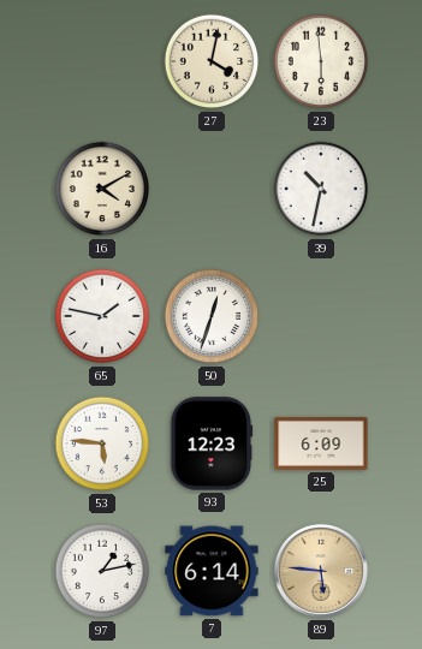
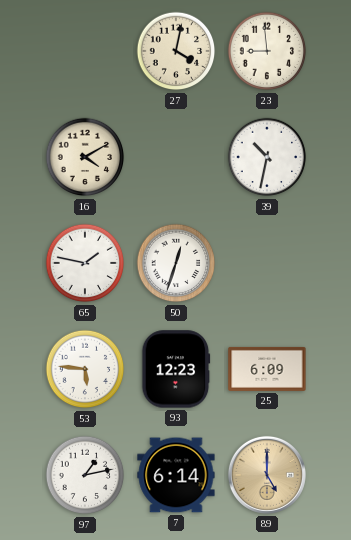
23: 5:59 -> 8:59
89: 5:46 -> 5:00
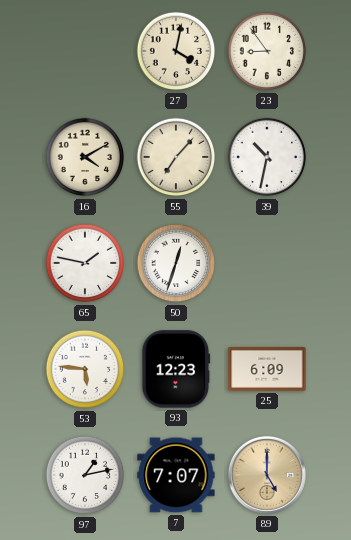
23: 8:59 -> 8:54
55: none -> 7:07
7: 6:14 -> 7:07
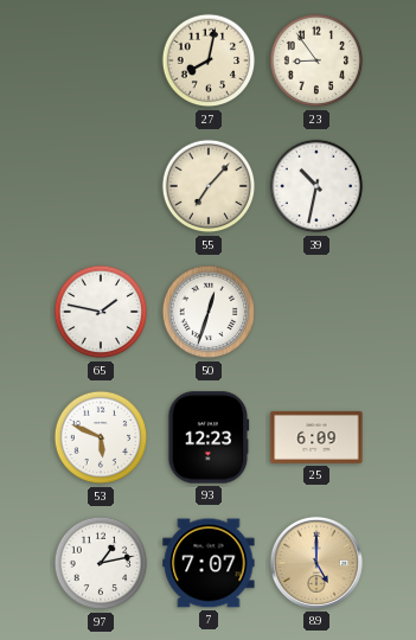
27: 4:02 -> 8:02
16: 4:10 -> none
53: 5:46 -> 5:49
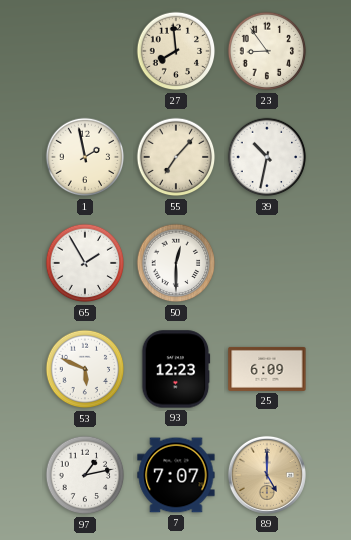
27: 8:02 -> 7:59
1: none -> 1:58
65: 1:47 -> 1:55
50: 12:33 -> 12:30
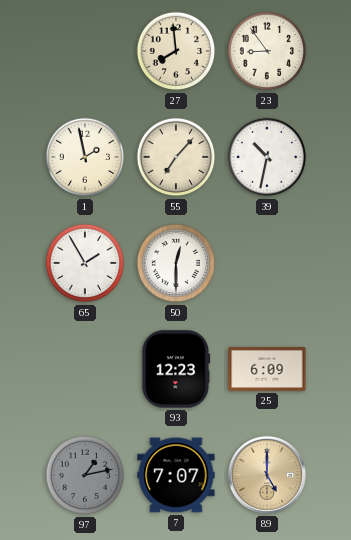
53: 5:49 -> none
97 dial: white -> grey
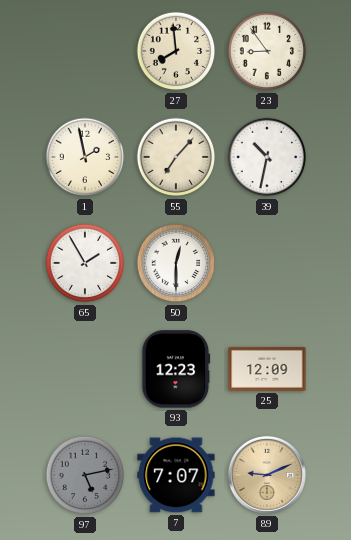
25: 6:09 -> 12:09
97: 1:13 -> 5:13
89: 5:00 -> 9:11
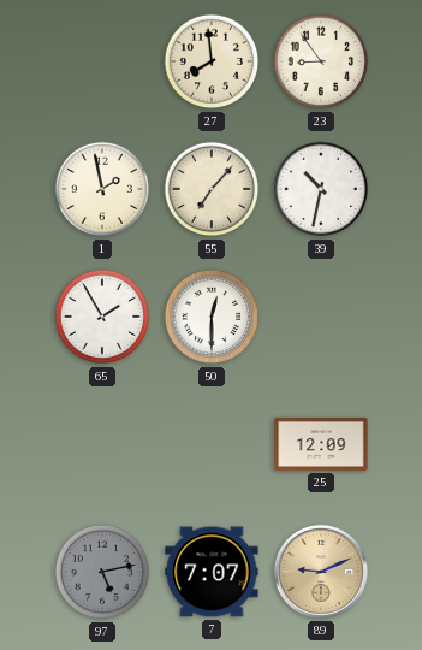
93: 12:23 -> none
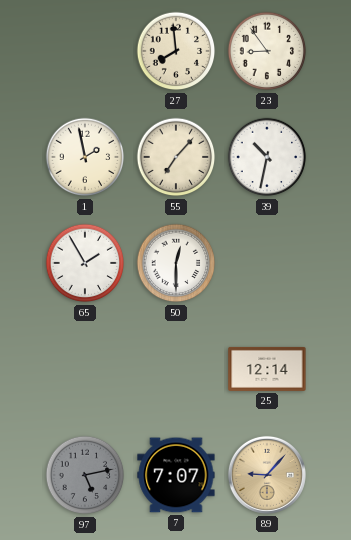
25: 12:09 -> 12:14
89: 9:11 -> 9:07
